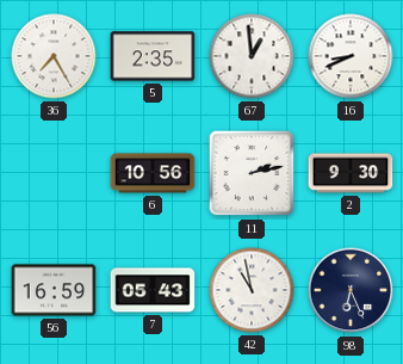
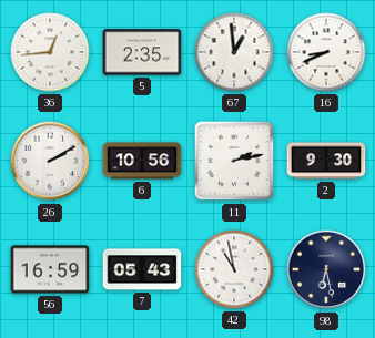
36: 7:25 -> 12:44
26: none -> 2:10
98: 6:26 -> 6:28
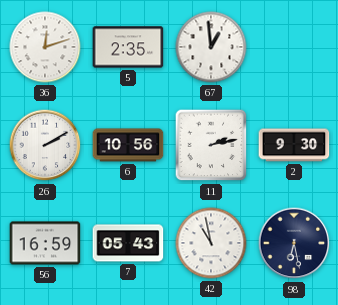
36: 12:44 -> 12:12
16: 8:41 -> none
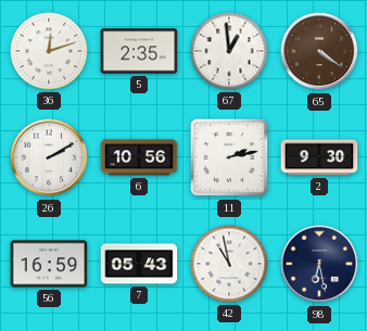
65: none -> 4:21
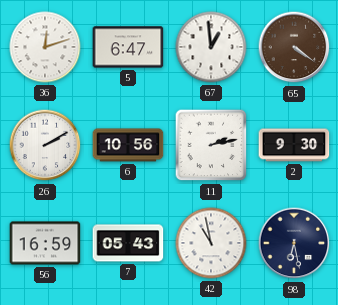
5: 2:35 -> 6:47
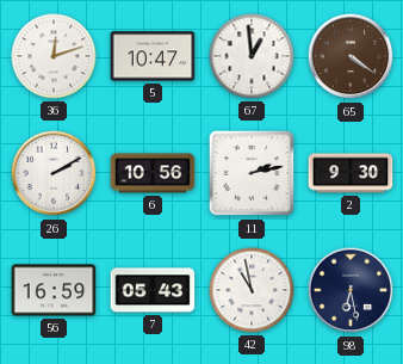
5: 6:47 -> 10:47
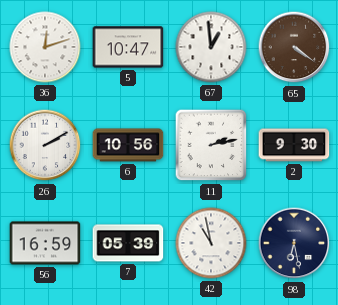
7: 05:43 -> 05:39
